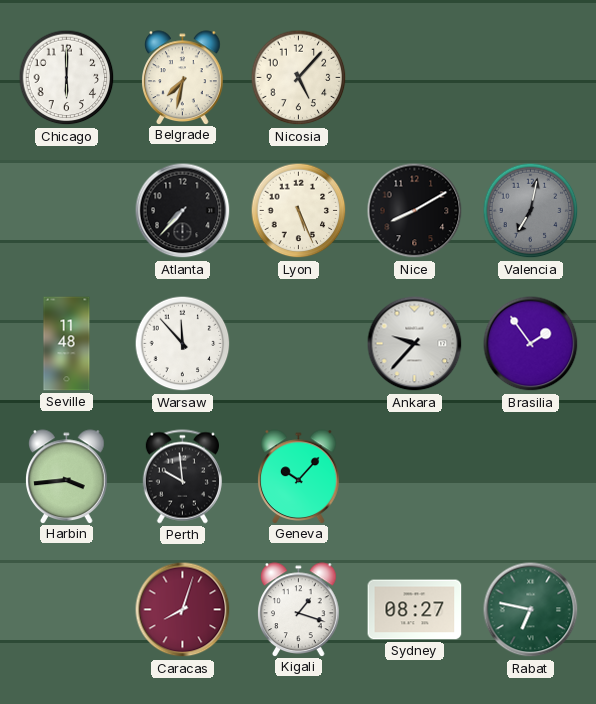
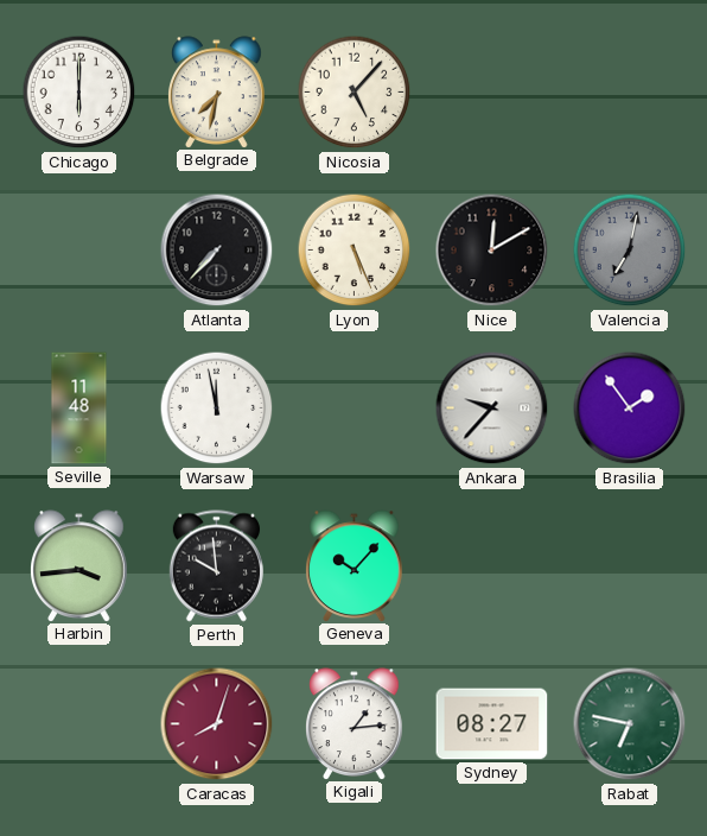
Nice: 8:10 -> 12:10
Warsaw: 11:53 -> 11:58
Kigali: 1:18 -> 1:14
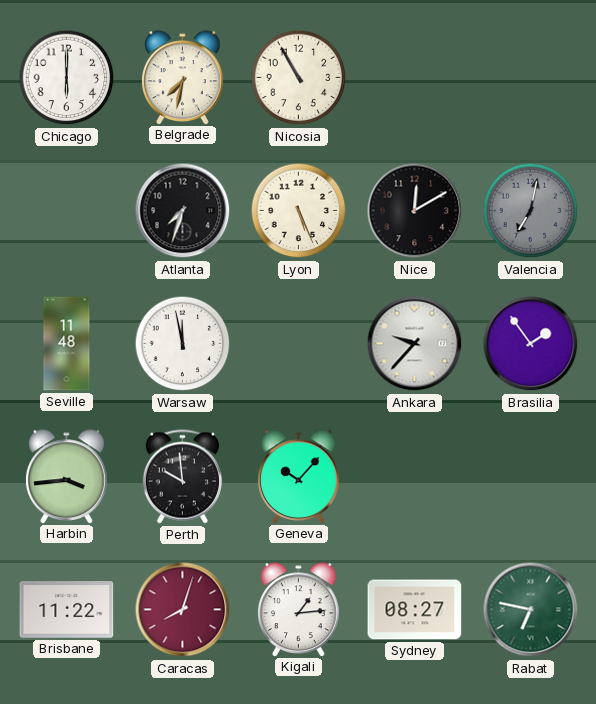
Nicosia: 5:07 -> 10:55
Atlanta: 7:37 -> 7:33
Brisbane: none -> 11:22
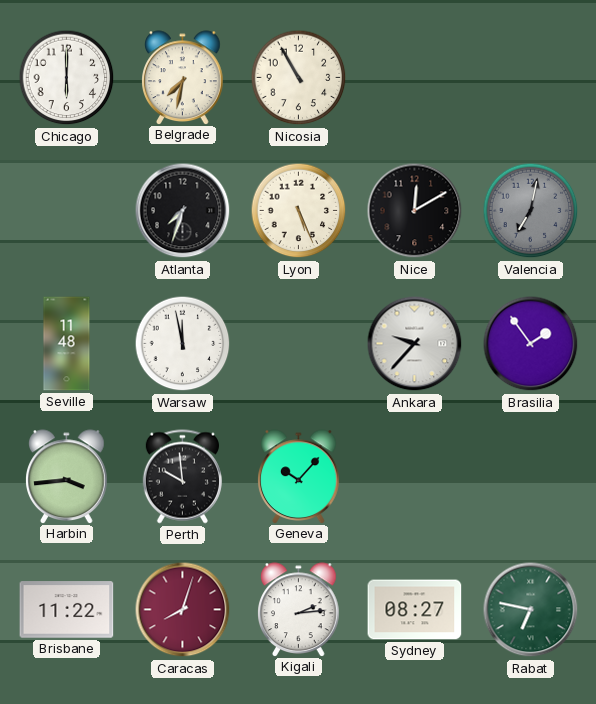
Kigali: 1:14 -> 2:14
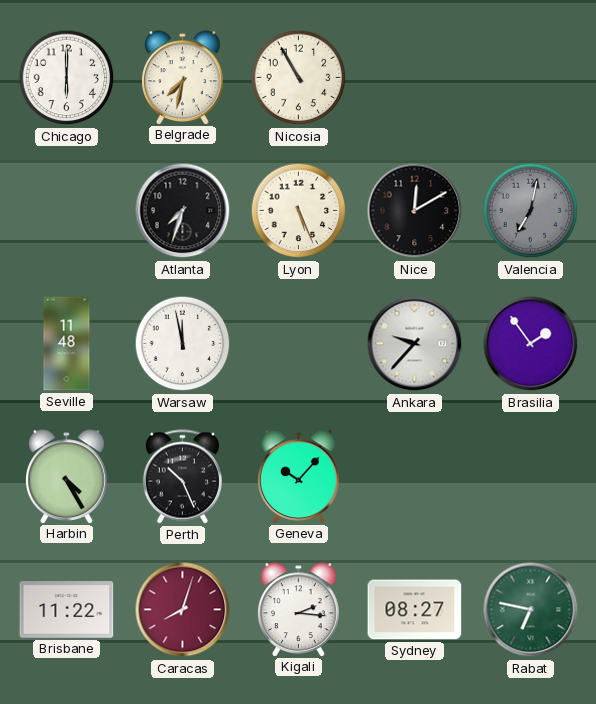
Harbin: 3:44 -> 4:25
Perth: 9:59 -> 10:26
Kigali: 2:14 -> 2:16
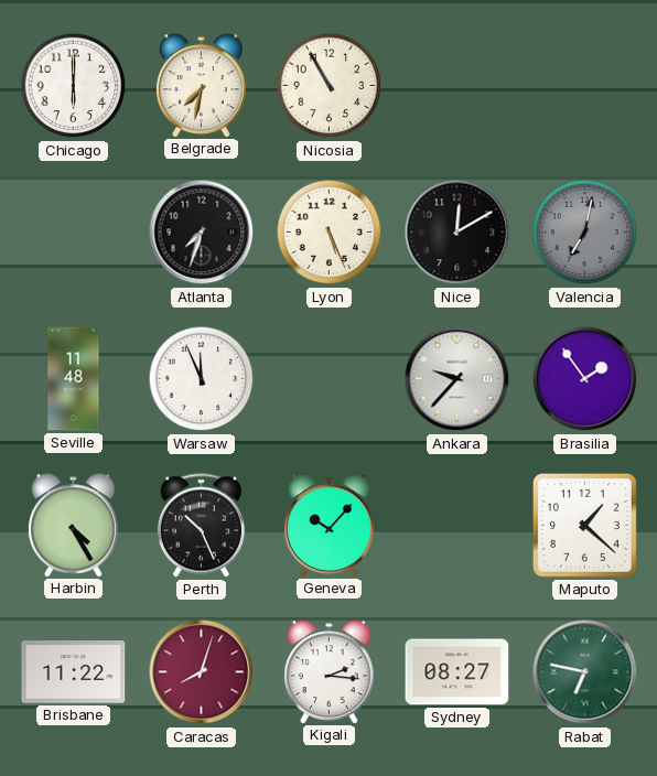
Warsaw: 11:58 -> 11:56
Maputo: none -> 1:22
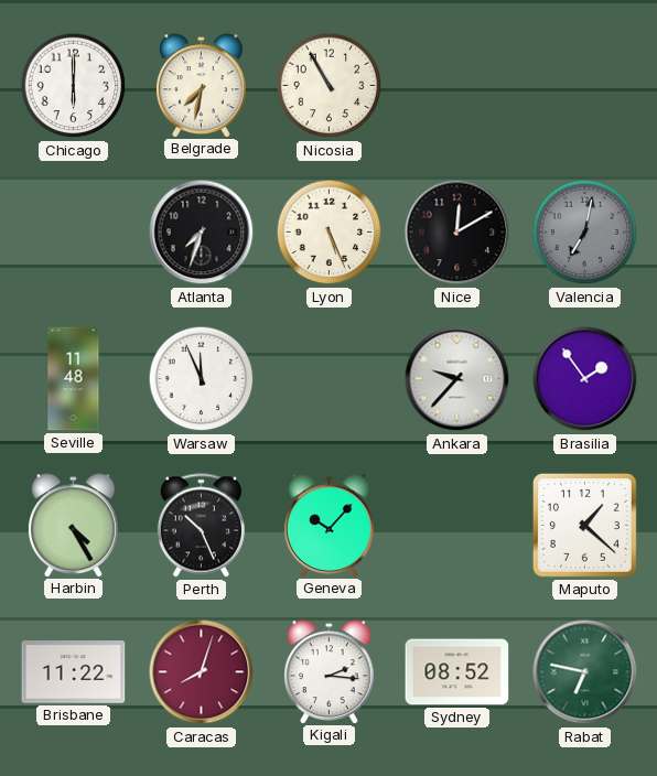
Sydney: 08:27 -> 08:52
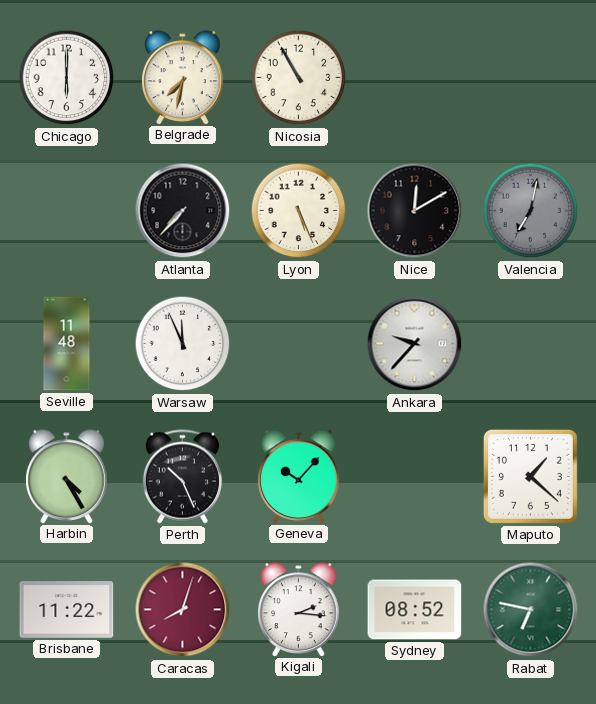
Atlanta: 7:33 -> 7:37
Brasilia: 1:54 -> none
